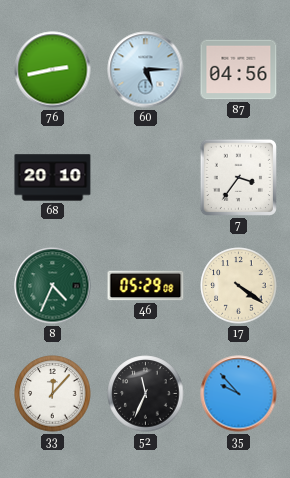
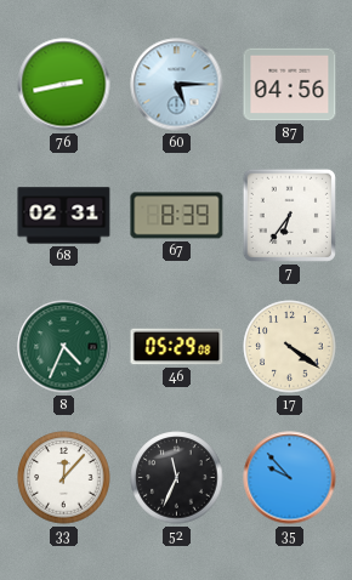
68: 20:10 -> 02:31
67: none -> 8:39
7: 3:36 -> 6:36
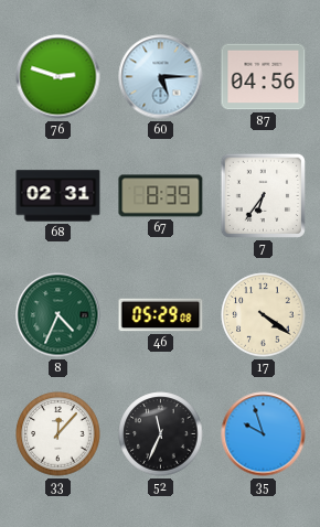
76: 2:43 -> 2:48
35: 9:53 -> 9:57
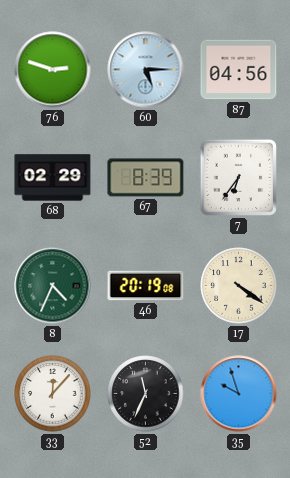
68: 02:31 -> 02:29
46: 05:29 -> 20:19
